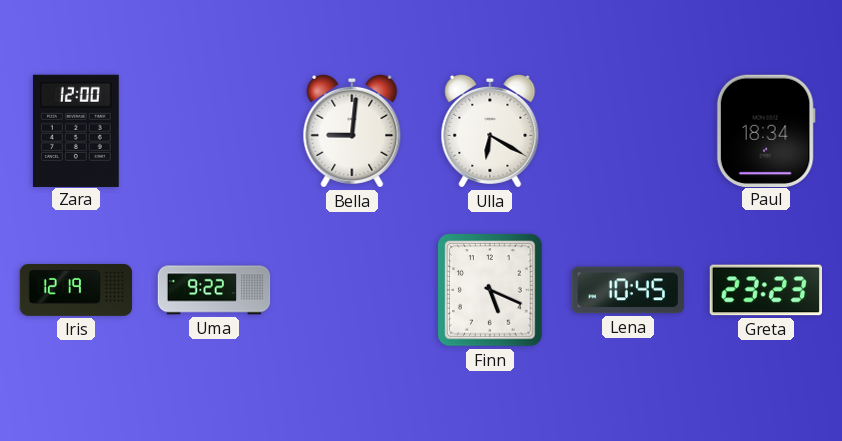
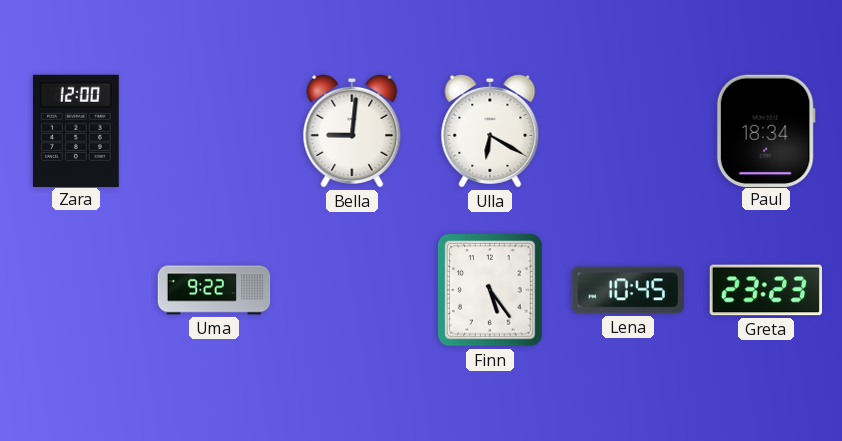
Iris: 12:19 -> none
Finn: 5:19 -> 5:24
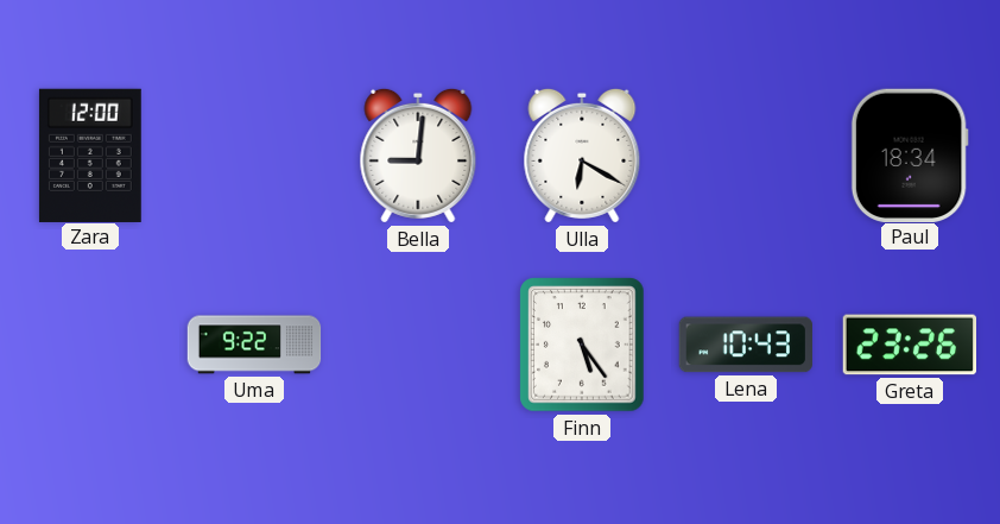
Lena: 10:45 -> 10:43
Greta: 23:23 -> 23:26
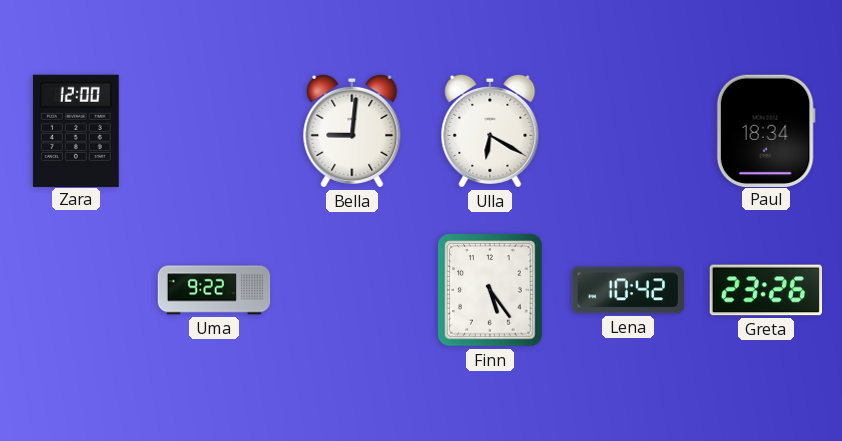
Lena: 10:43 -> 10:42
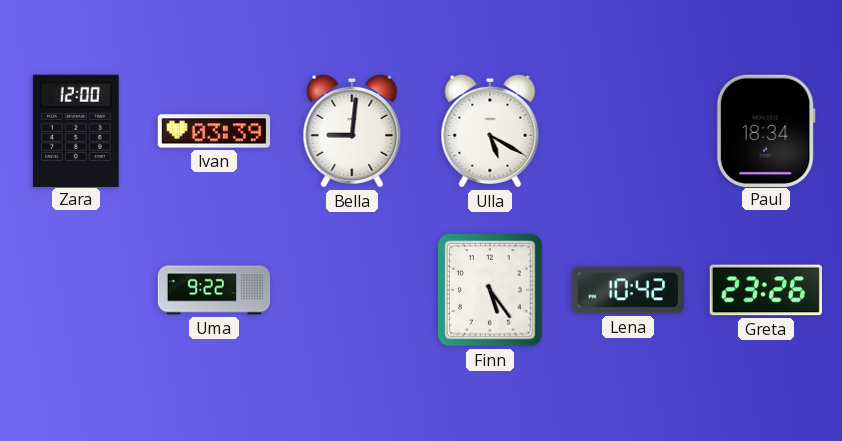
Ivan: none -> 03:39
Ulla: 6:20 -> 5:20
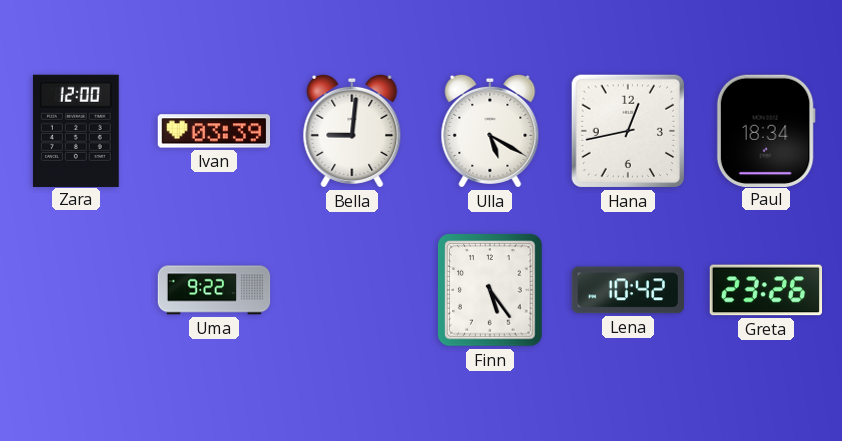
Hana: none -> 12:43
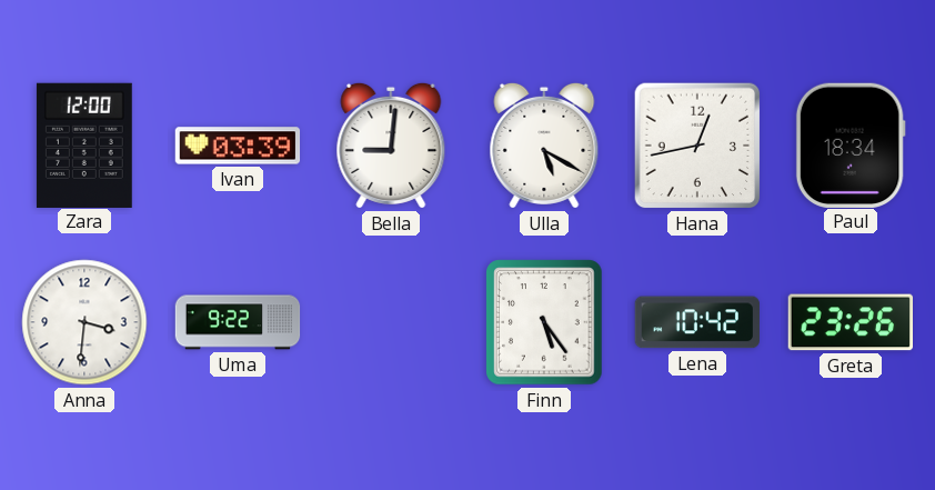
Anna: none -> 3:31
